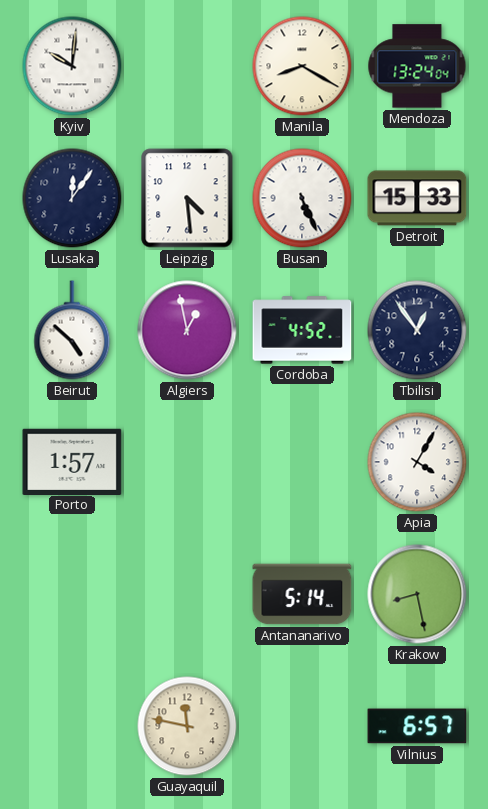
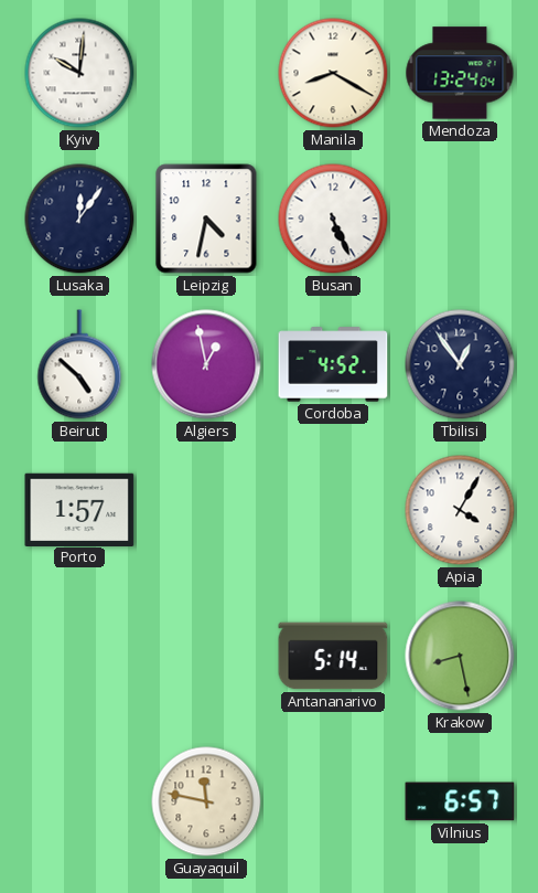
Leipzig: 4:29 -> 4:32
Detroit: 15:33 -> none
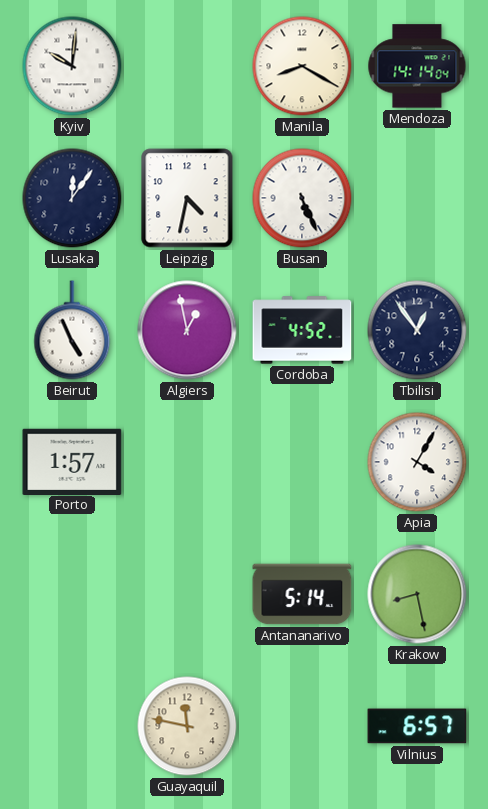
Mendoza: 13:24 -> 14:14
Beirut: 4:52 -> 4:56
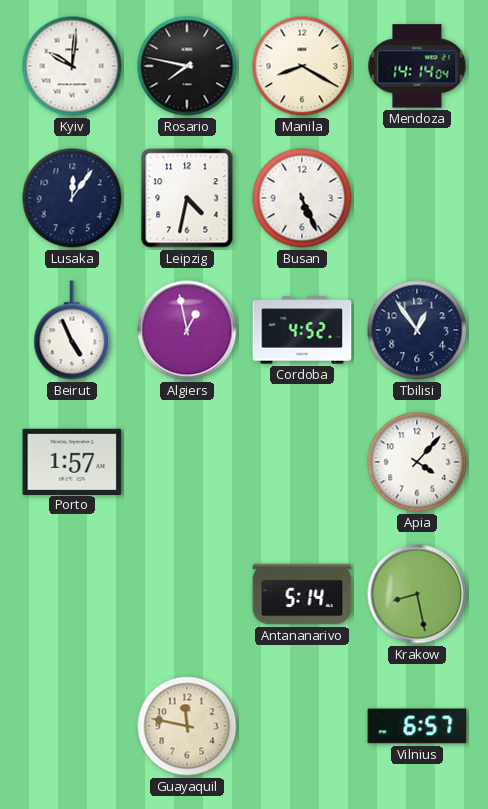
Rosario: none -> 7:47
Apia: 4:05 -> 4:07
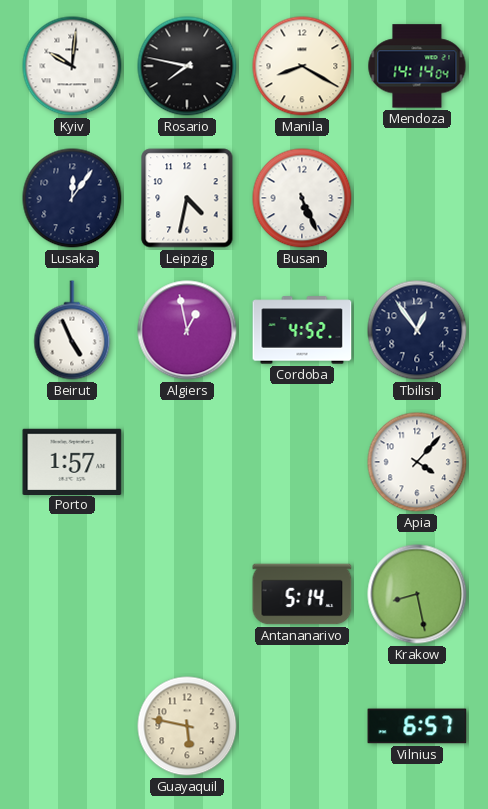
Guayaquil: 11:47 -> 5:47
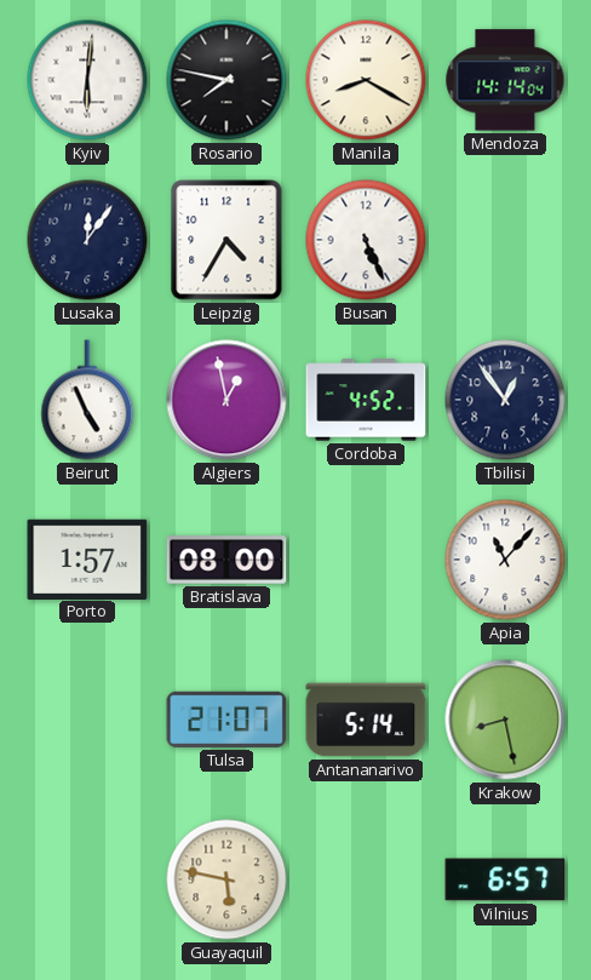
Kyiv: 10:01 -> 6:01
Leipzig: 4:32 -> 4:35
Bratislava: none -> 08:00
Apia: 4:07 -> 11:07
Tulsa: none -> 21:07
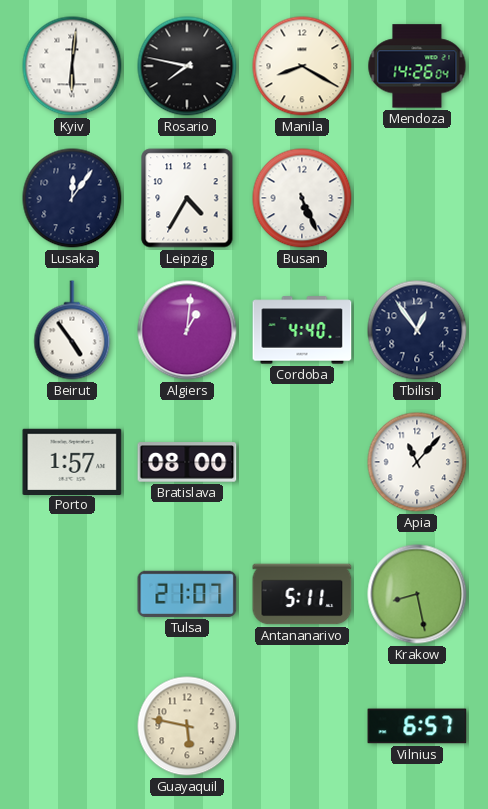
Mendoza: 14:14 -> 14:26
Beirut: 4:56 -> 4:54
Algiers: 12:58 -> 1:01
Cordoba: 4:52 -> 4:40
Antananarivo: 5:14 -> 5:11
